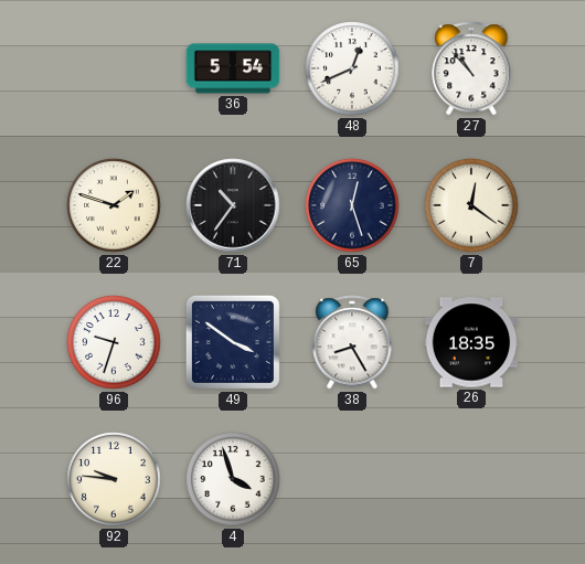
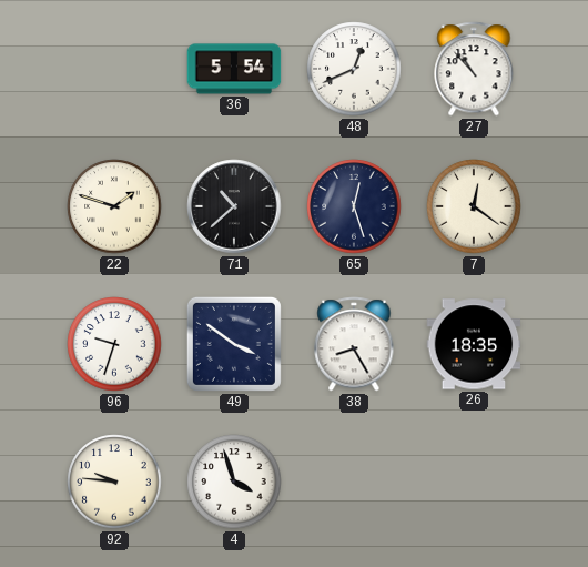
71: 10:36 -> 10:38
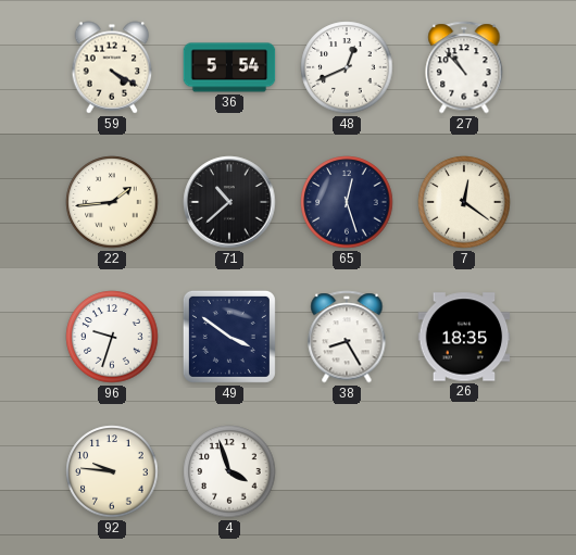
59: none -> 4:20
22: 1:48 -> 1:44
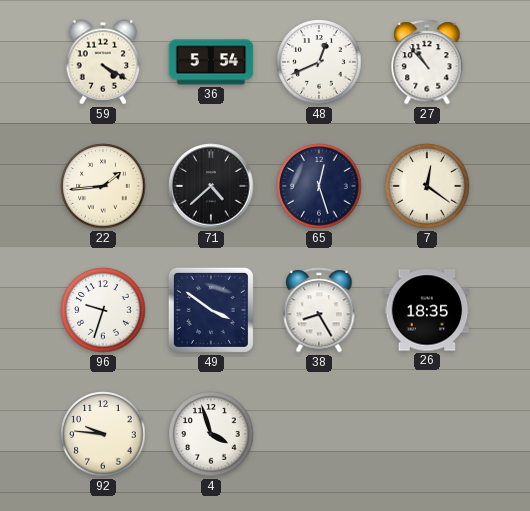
71: 10:38 -> 4:38
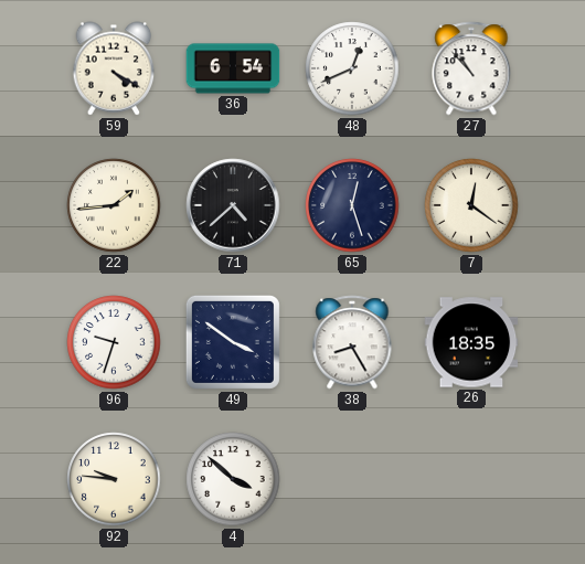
36: 5:54 -> 6:54
4: 3:57 -> 3:52
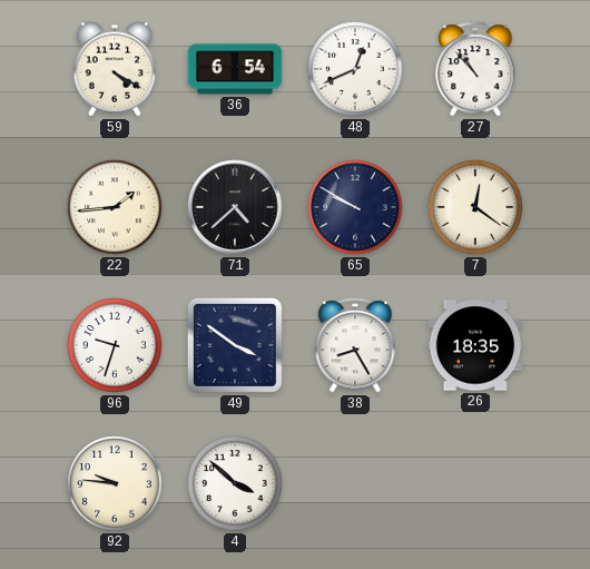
65: 12:27 -> 9:50
